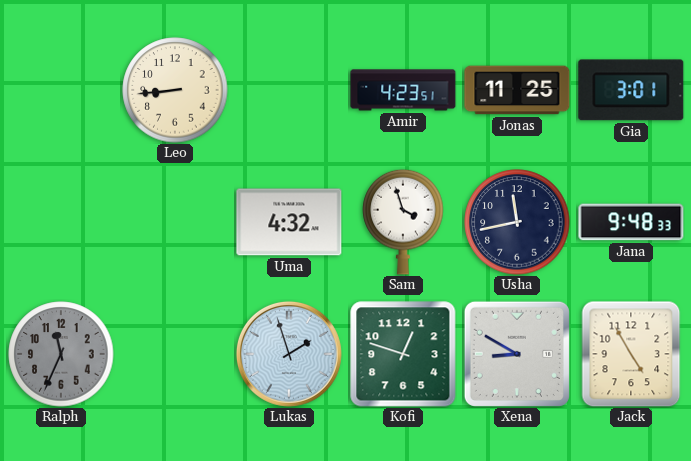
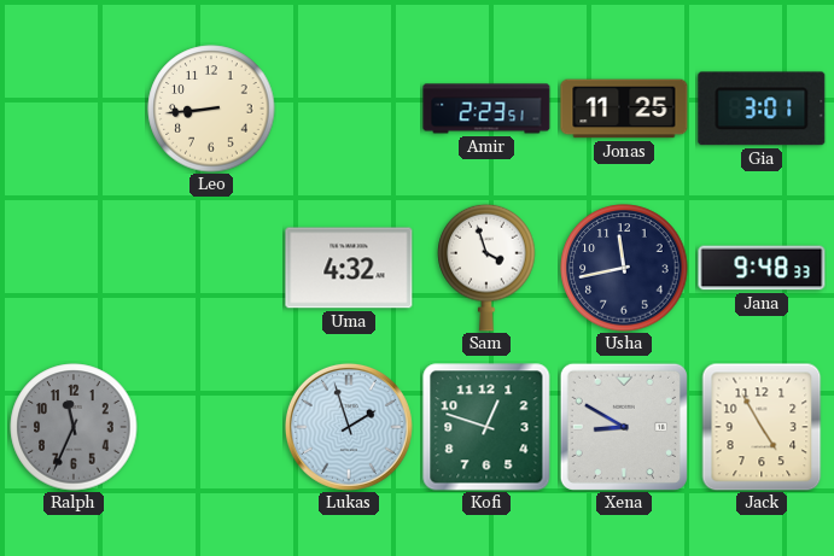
Amir: 4:23 -> 2:23
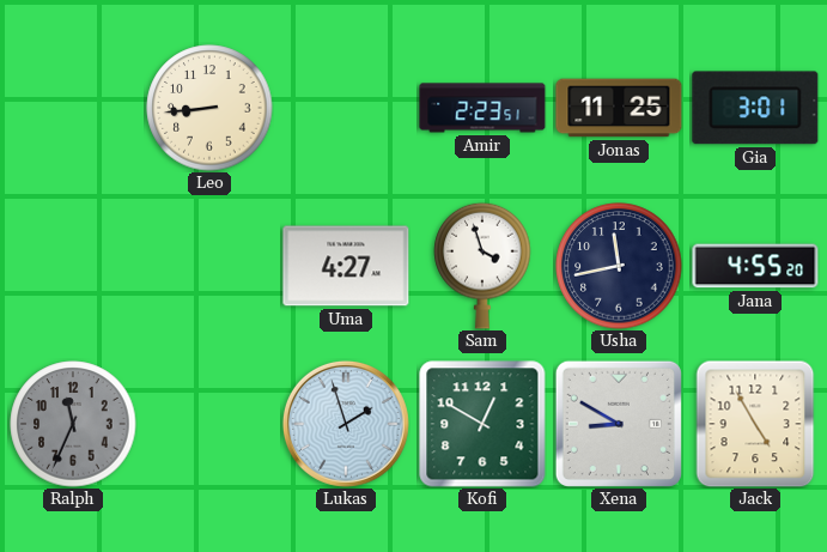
Uma: 4:32 -> 4:27
Jana: 9:48 -> 4:55
Kofi: 12:48 -> 12:50
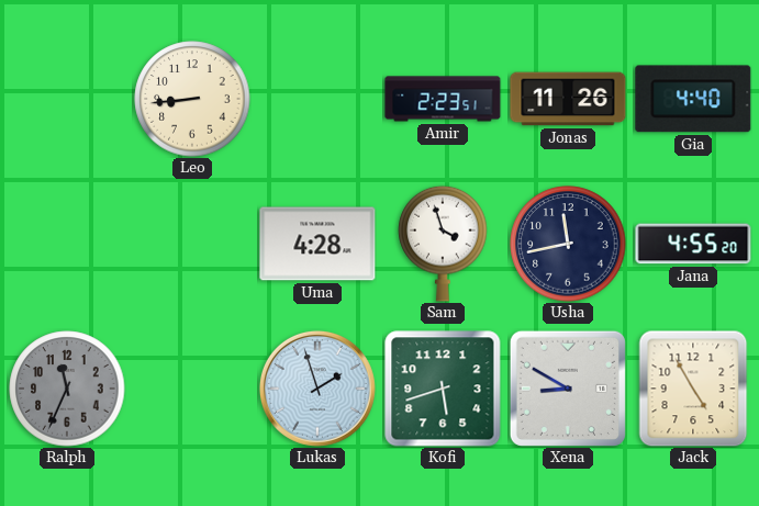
Jonas: 11:25 -> 11:26
Gia: 3:01 -> 4:40
Uma: 4:27 -> 4:28
Kofi: 12:50 -> 5:42
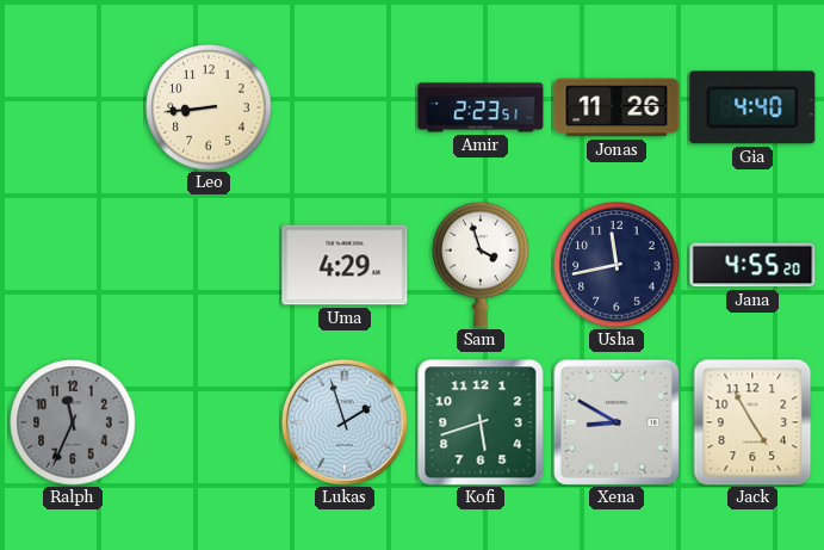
Uma: 4:28 -> 4:29
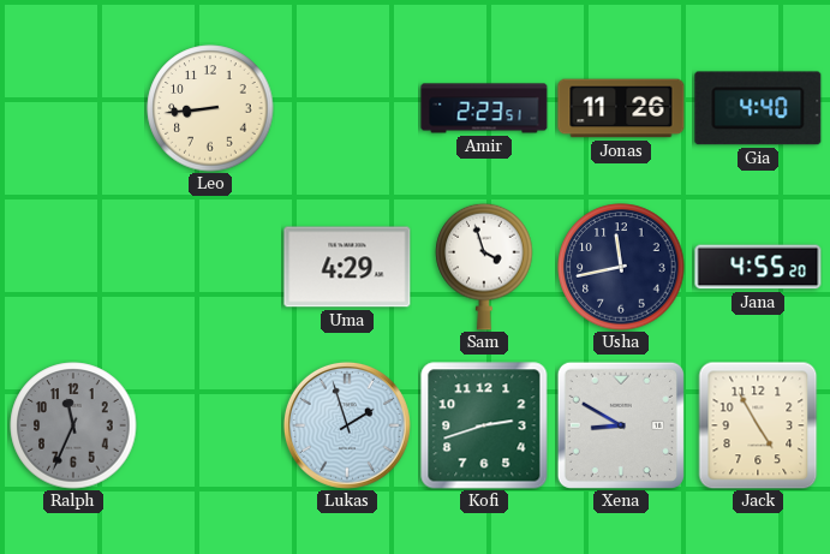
Kofi: 5:42 -> 2:42
